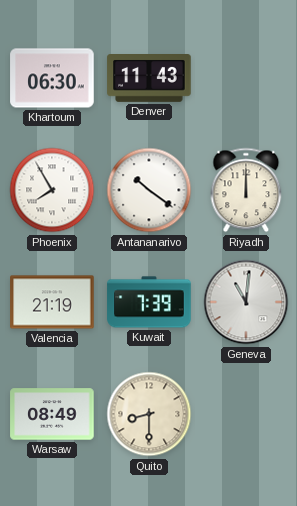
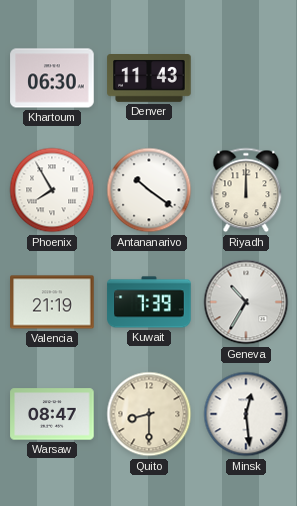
Geneva: 11:01 -> 10:35
Warsaw: 08:49 -> 08:47
Minsk: none -> 12:29
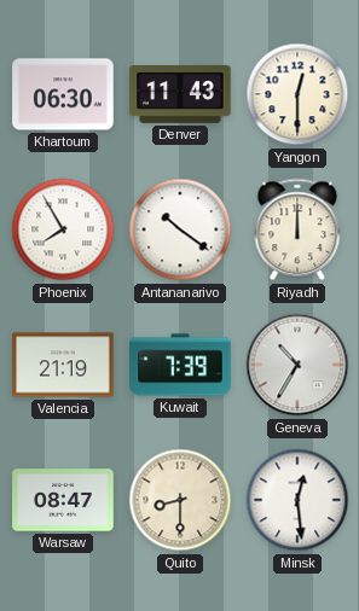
Yangon: none -> 12:30
